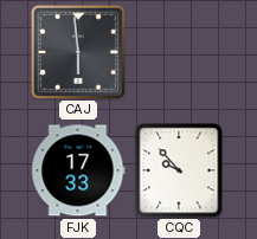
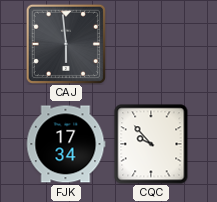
FJK: 17:33 -> 17:34
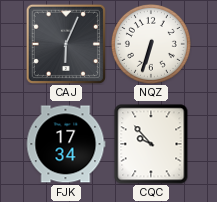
CAJ: 5:59 -> 6:04
NQZ: none -> 6:33
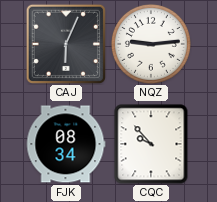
NQZ: 6:33 -> 9:14
FJK: 17:34 -> 08:34
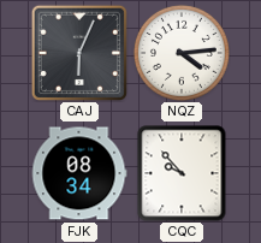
NQZ: 9:14 -> 4:14
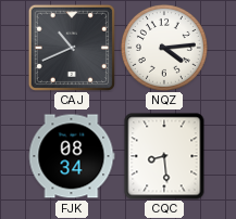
CAJ: 6:04 -> 10:41
CQC: 9:53 -> 8:29
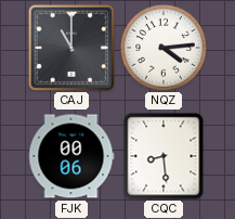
CAJ: 10:41 -> 11:00
FJK: 08:34 -> 00:06
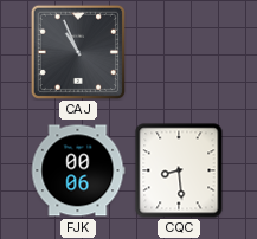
CAJ: 11:00 -> 10:56
NQZ: 4:14 -> none
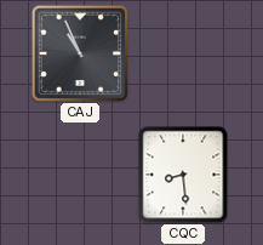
FJK: 00:06 -> none
